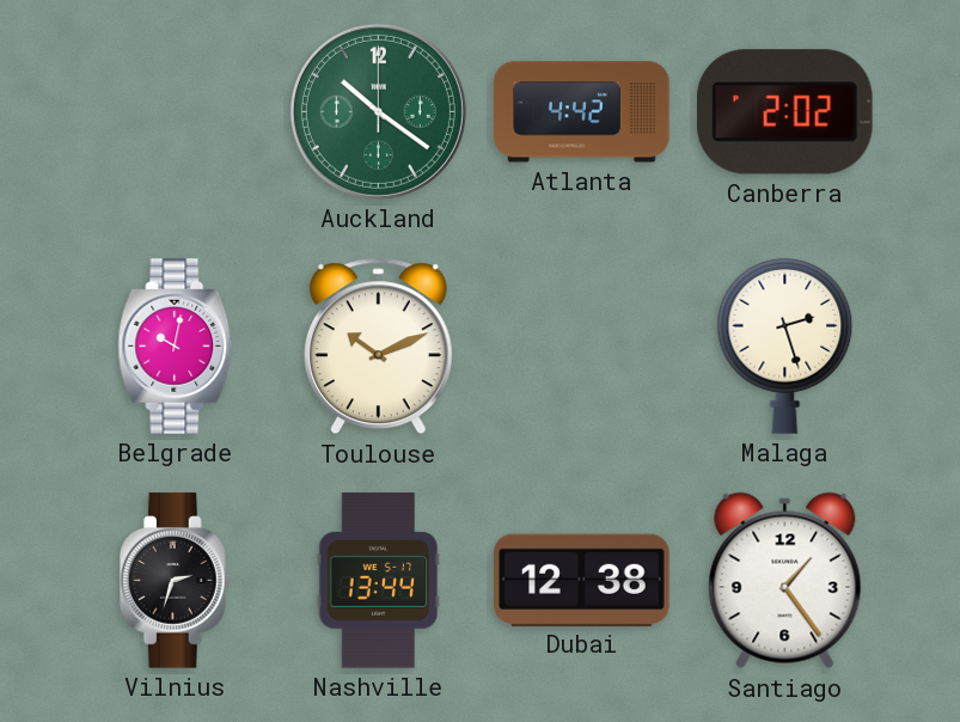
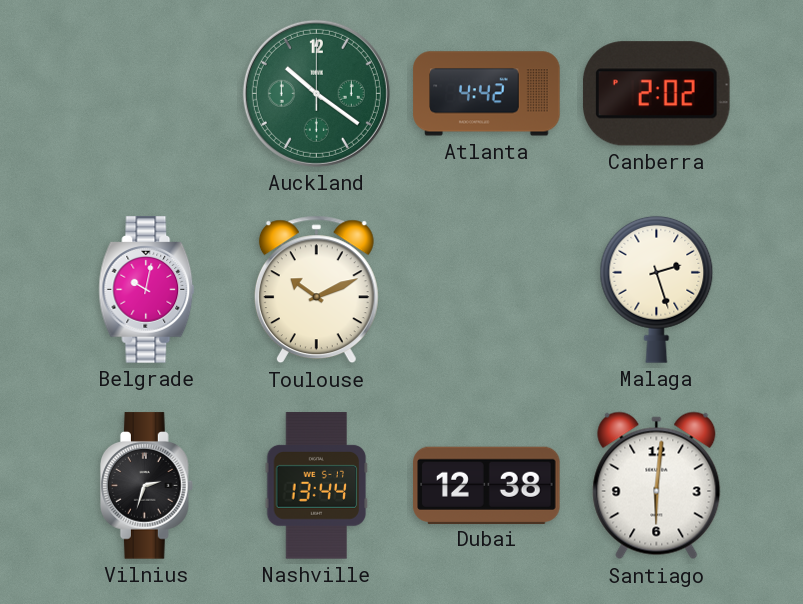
Santiago: 1:24 -> 6:01
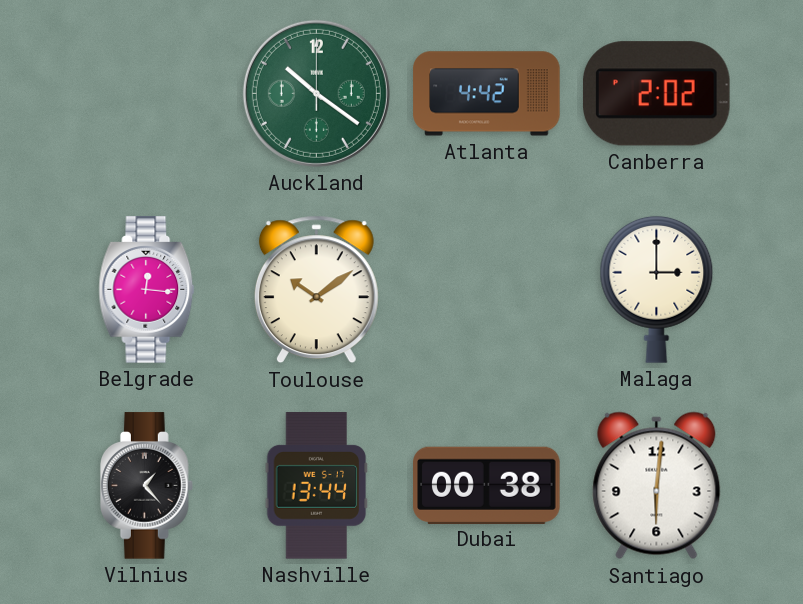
Belgrade: 10:02 -> 12:16
Toulouse: 10:11 -> 10:09
Malaga: 2:27 -> 3:00
Vilnius: 2:33 -> 1:23
Dubai: 12:38 -> 00:38
